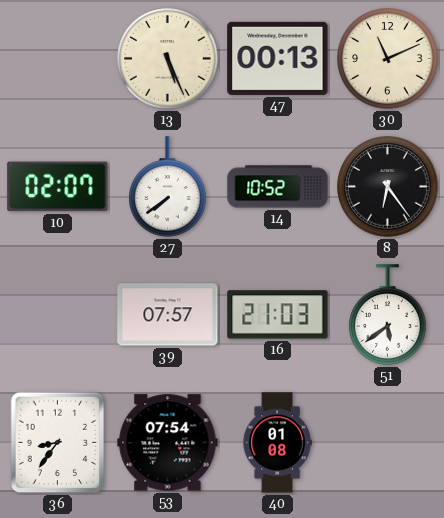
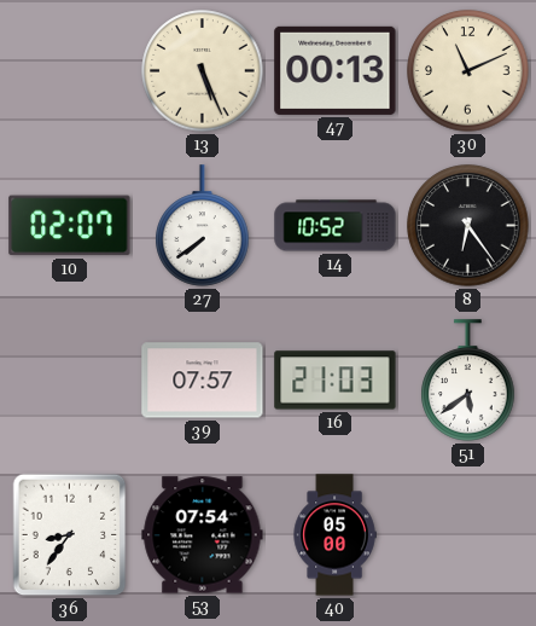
40: 01:08 -> 05:00
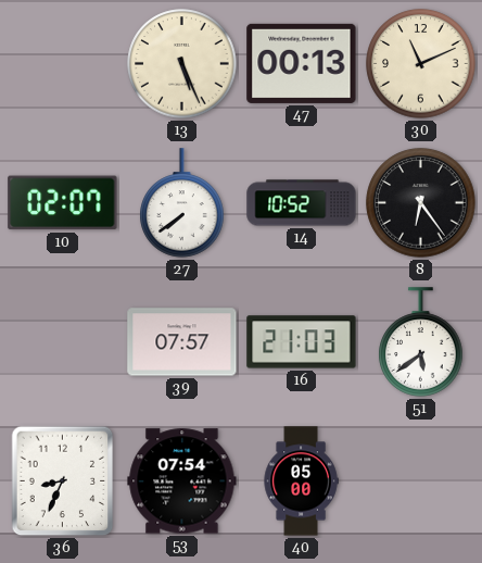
36: 8:36 -> 8:34
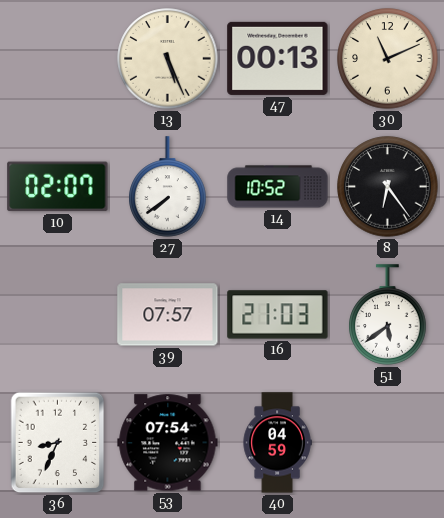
40: 05:00 -> 04:59
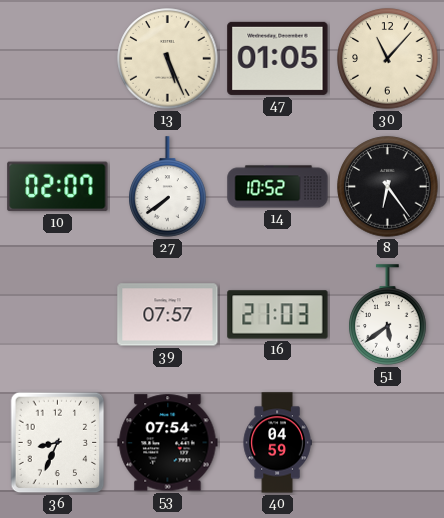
47: 00:13 -> 01:05
30: 11:11 -> 11:07
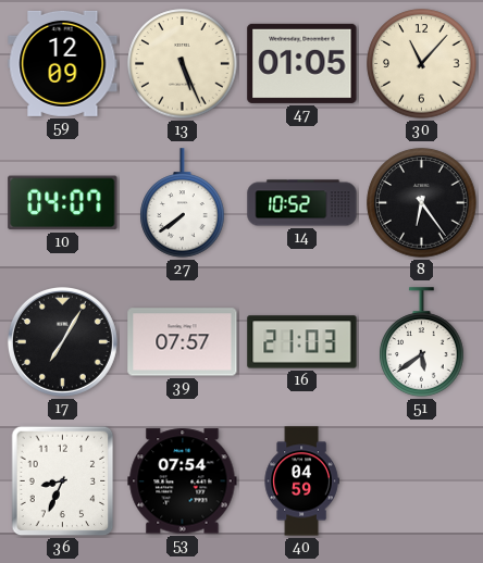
59: none -> 12:09
10: 02:07 -> 04:07
17: none -> 7:05
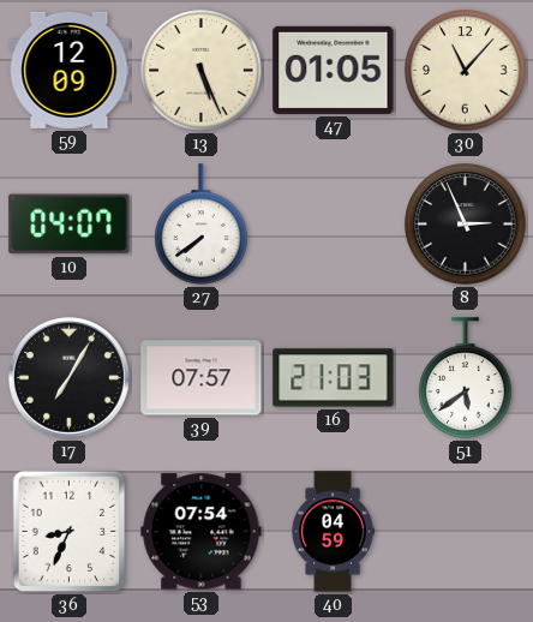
14: 10:52 -> none
8: 6:24 -> 2:56
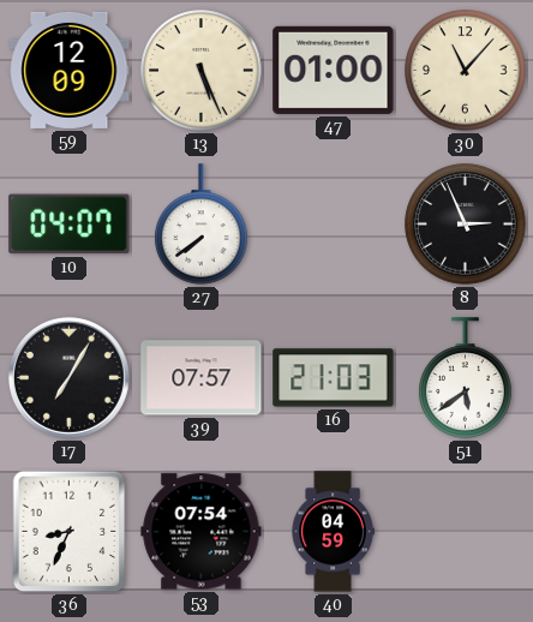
47: 01:05 -> 01:00
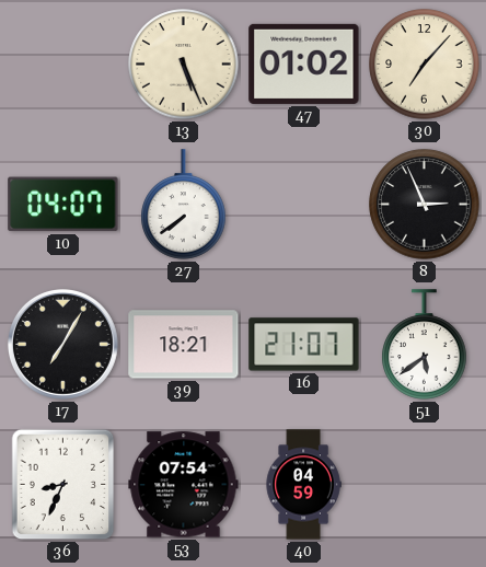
59: 12:09 -> none
47: 01:00 -> 01:02
30: 11:07 -> 7:07
39: 07:57 -> 18:21
16: 21:03 -> 21:07
